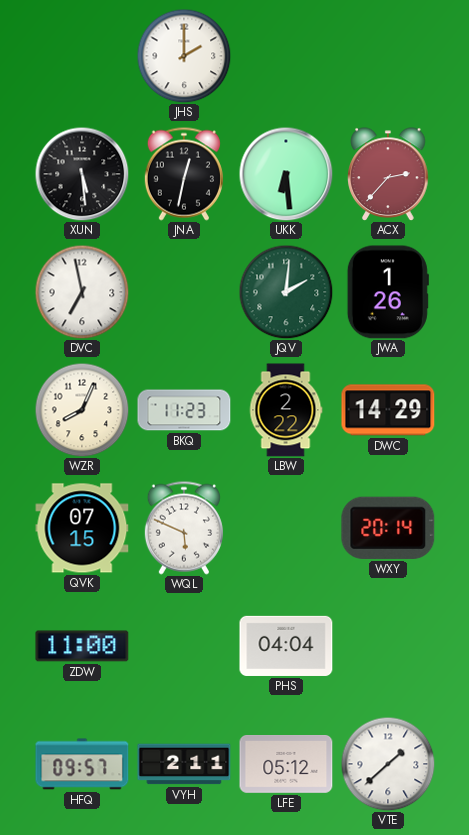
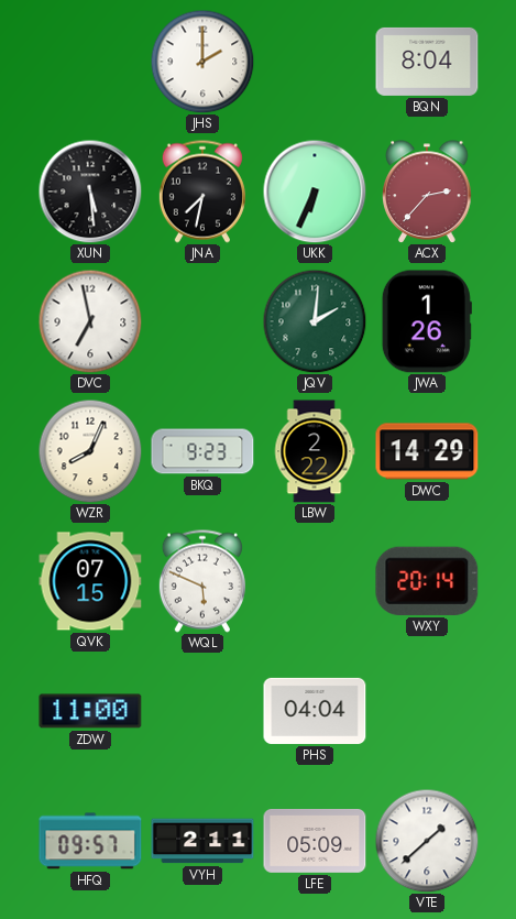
BQN: none -> 8:04
JNA: 12:32 -> 7:32
UKK: 6:29 -> 6:34
BKQ: 11:23 -> 9:23
LFE: 05:12 -> 05:09
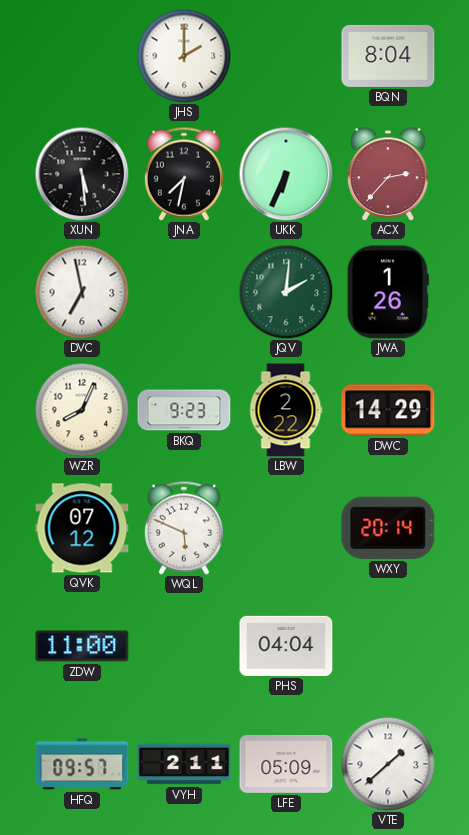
QVK: 07:15 -> 07:12
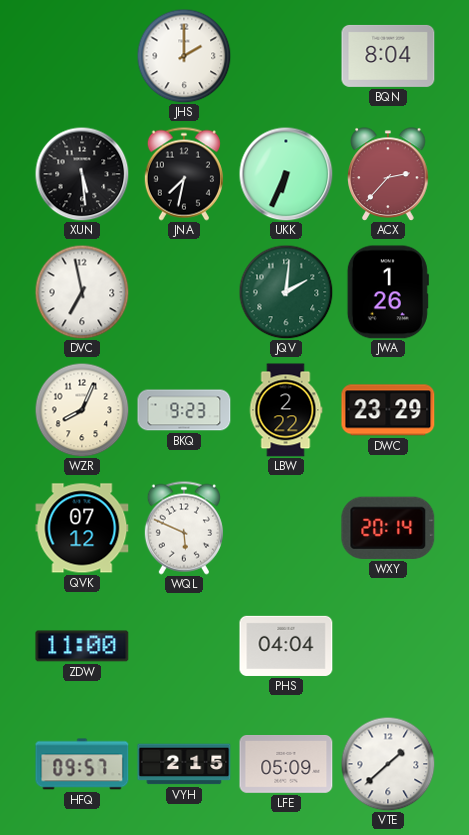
DWC: 14:29 -> 23:29
VYH: 2:11 -> 2:15
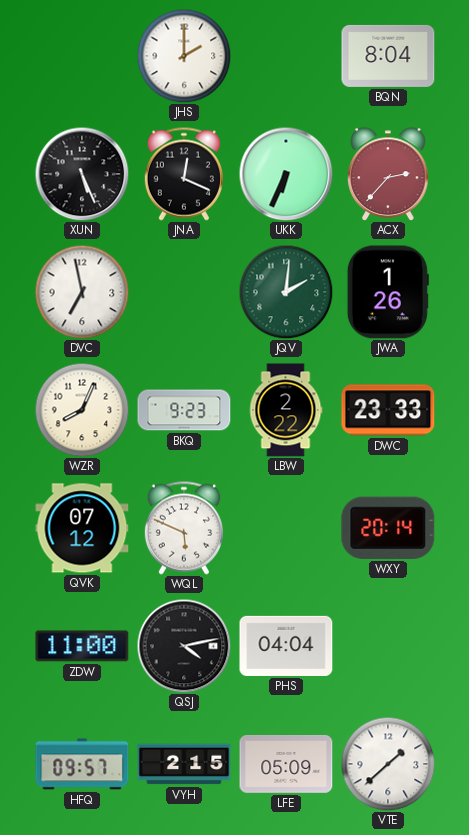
XUN: 5:29 -> 5:26
JNA: 7:32 -> 12:19
DWC: 23:29 -> 23:33
QSJ: none -> 4:13
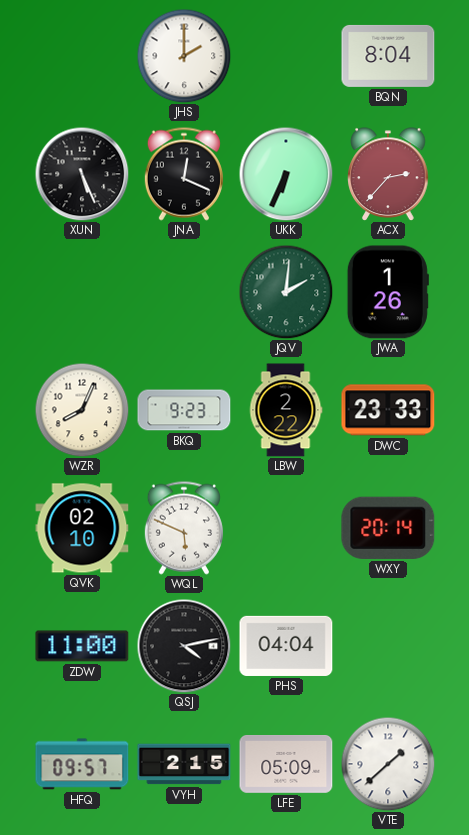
DVC: 6:58 -> none
QVK: 07:12 -> 02:10
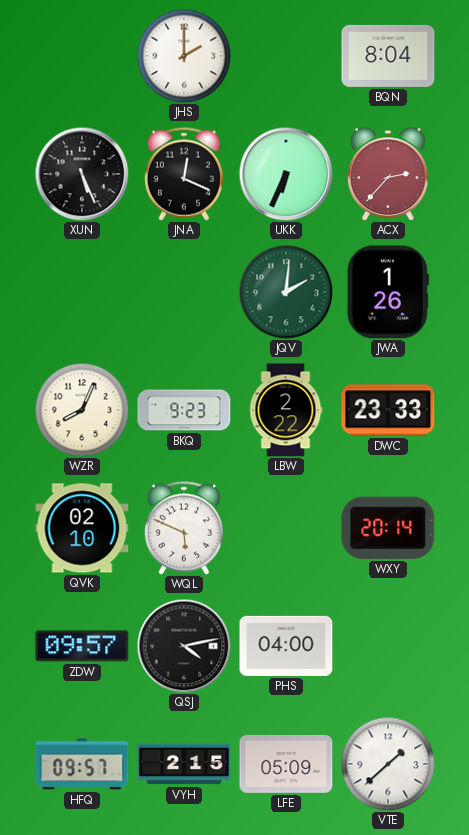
ZDW: 11:00 -> 09:57
PHS: 04:04 -> 04:00
